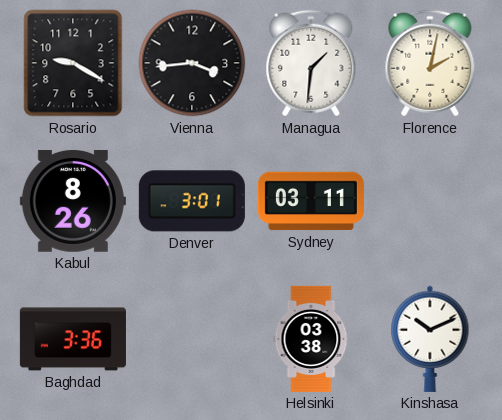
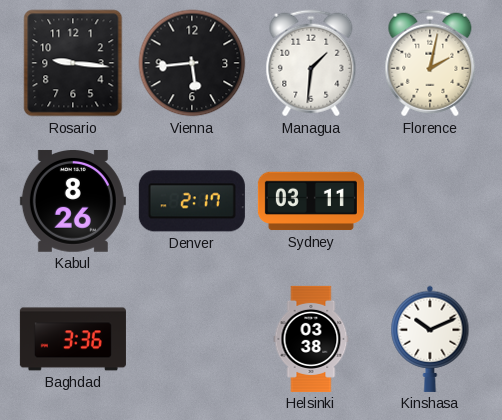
Rosario: 9:20 -> 9:16
Vienna: 3:44 -> 5:44
Denver: 3:01 -> 2:17
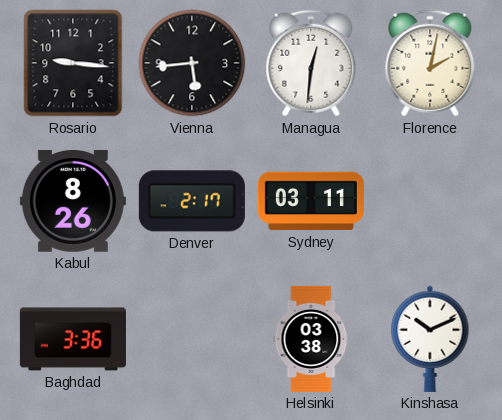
Managua: 1:31 -> 12:31
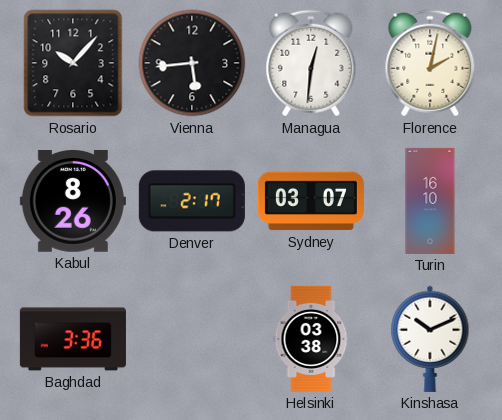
Rosario: 9:16 -> 10:07
Sydney: 03:11 -> 03:07
Turin: none -> 16:10
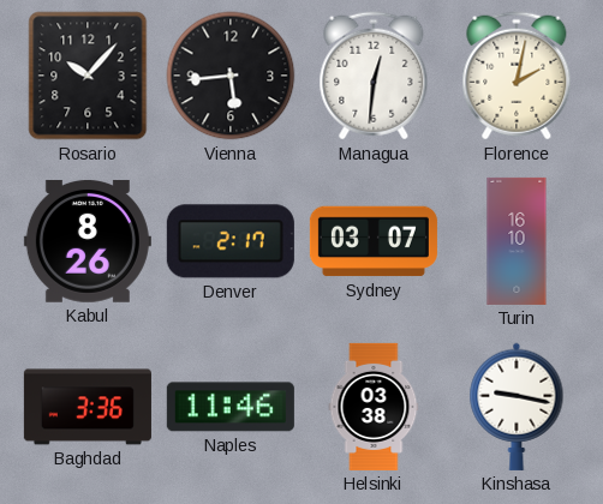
Naples: none -> 11:46
Kinshasa: 10:11 -> 9:17
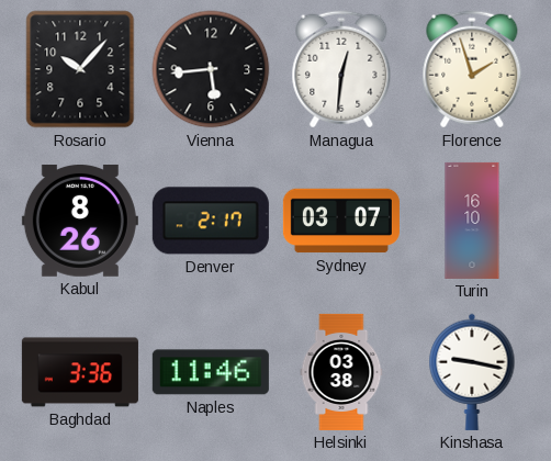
Florence: 2:02 -> 1:57
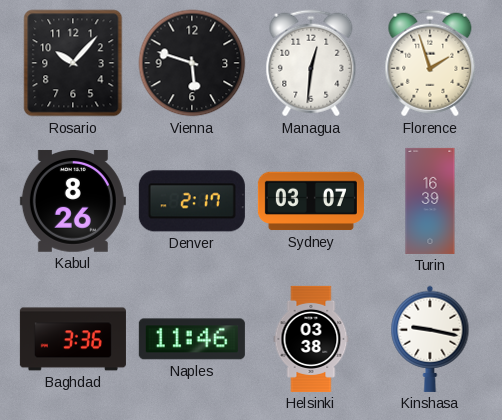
Vienna: 5:44 -> 5:48
Turin: 16:10 -> 16:39
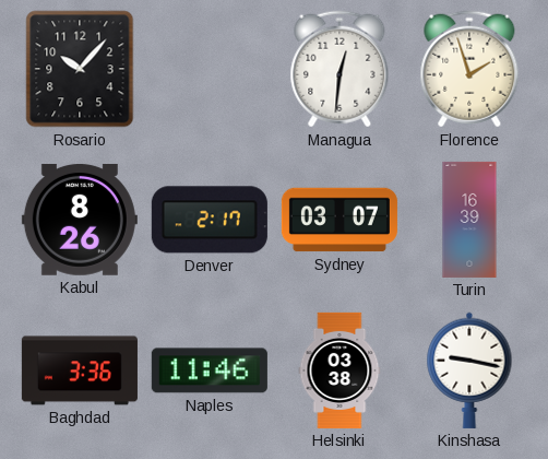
Vienna: 5:48 -> none
